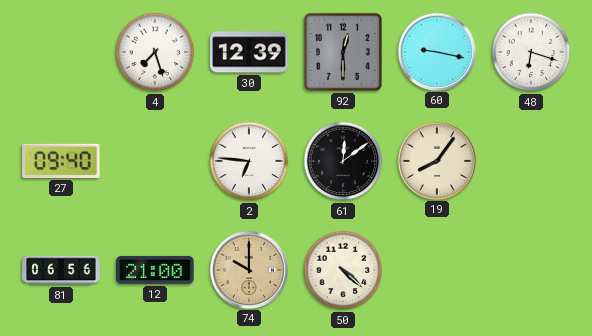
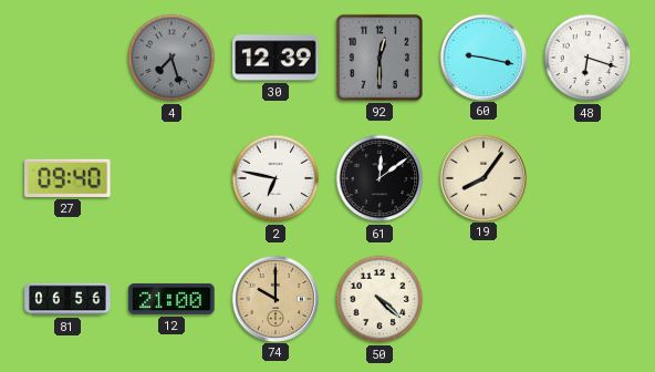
4 dial: white -> grey
2: 6:46 -> 6:47
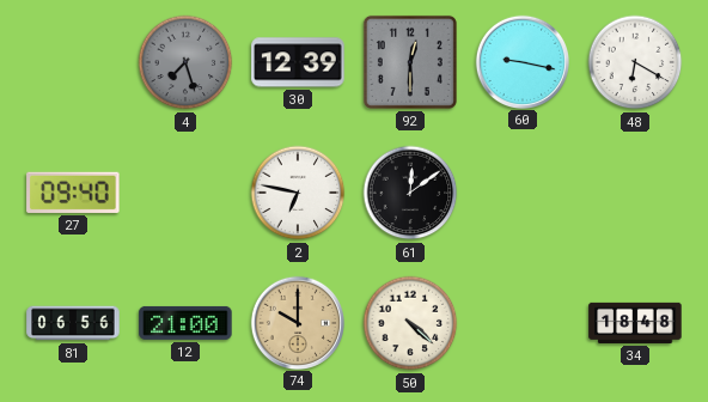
48: 6:18 -> 6:20
19: 8:06 -> none
34: none -> 18:48
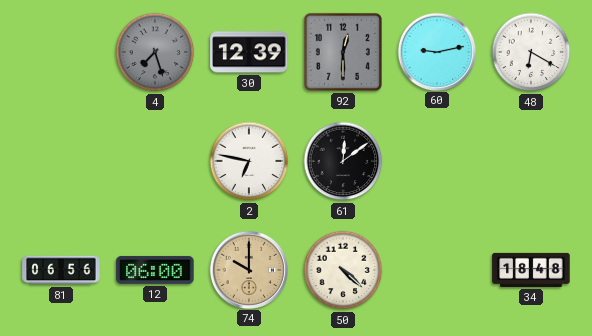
60: 9:17 -> 9:13
27: 09:40 -> none
12: 21:00 -> 06:00
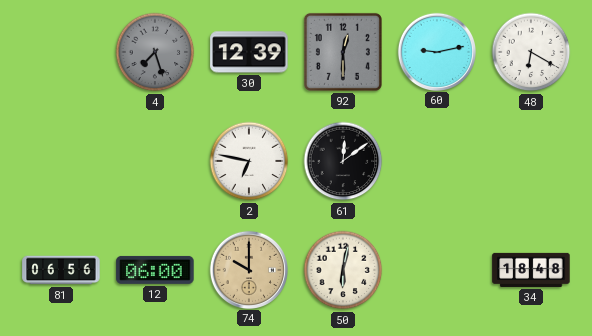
50: 4:22 -> 6:02
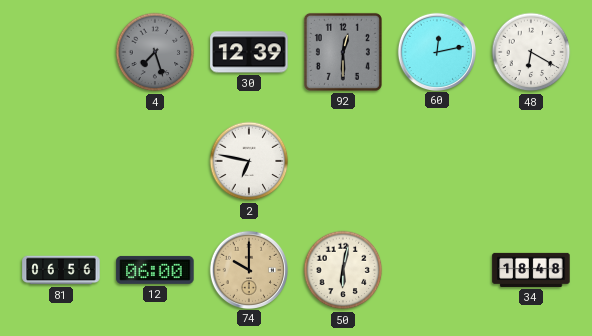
60: 9:13 -> 12:13
61: 12:09 -> none
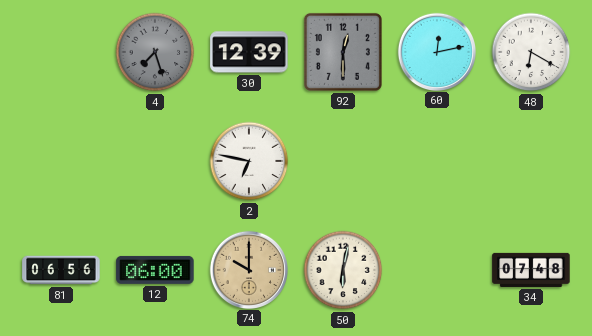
34: 18:48 -> 07:48
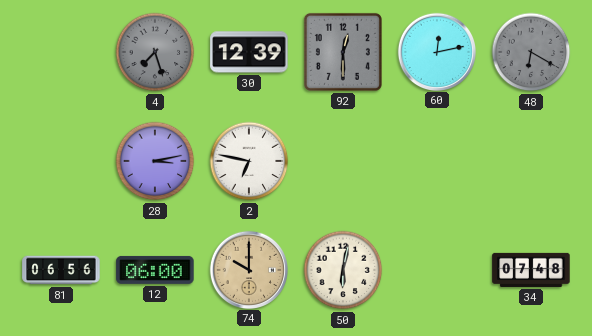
48 dial: white -> grey
28: none -> 3:13
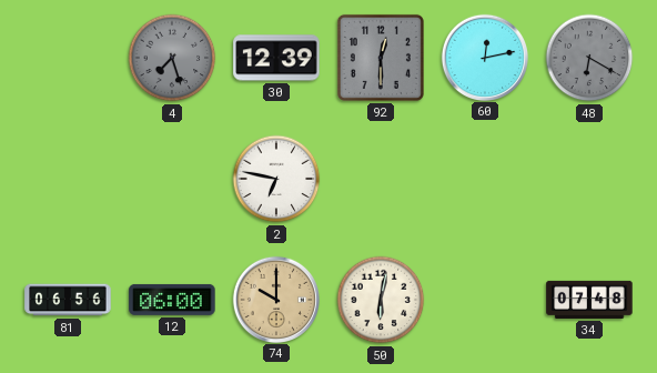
28: 3:13 -> none
